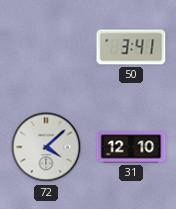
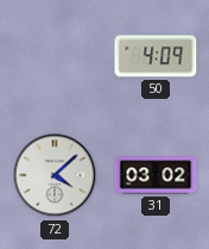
50: 3:41 -> 4:09
31: 12:10 -> 03:02
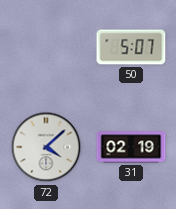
50: 4:09 -> 5:07
31: 03:02 -> 02:19
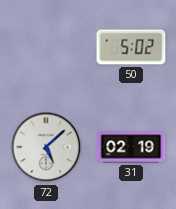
50: 5:07 -> 5:02
72: 4:08 -> 5:08
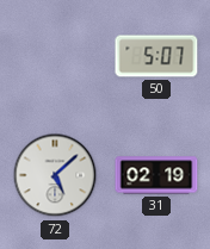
50: 5:02 -> 5:07
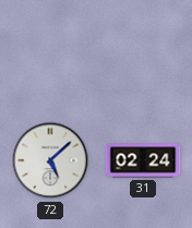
50: 5:07 -> none
31: 02:19 -> 02:24
